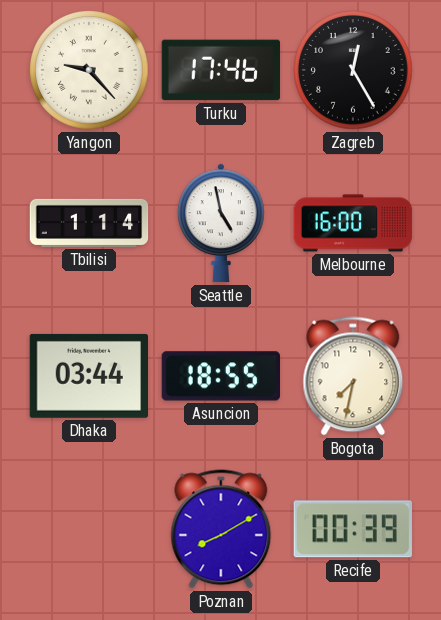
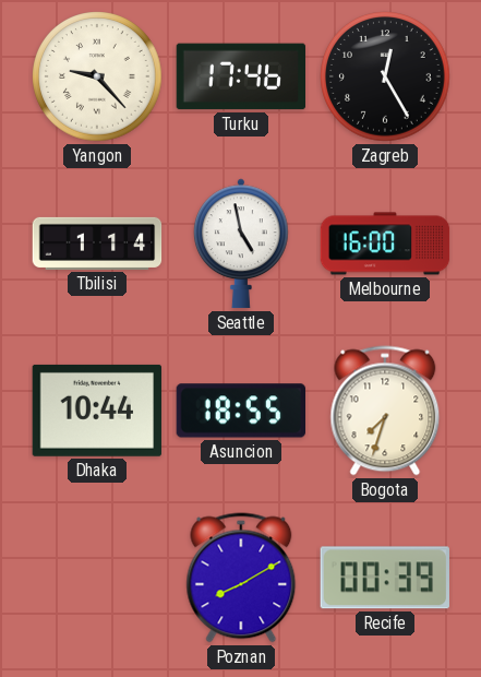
Dhaka: 03:44 -> 10:44
Bogota: 7:32 -> 7:33
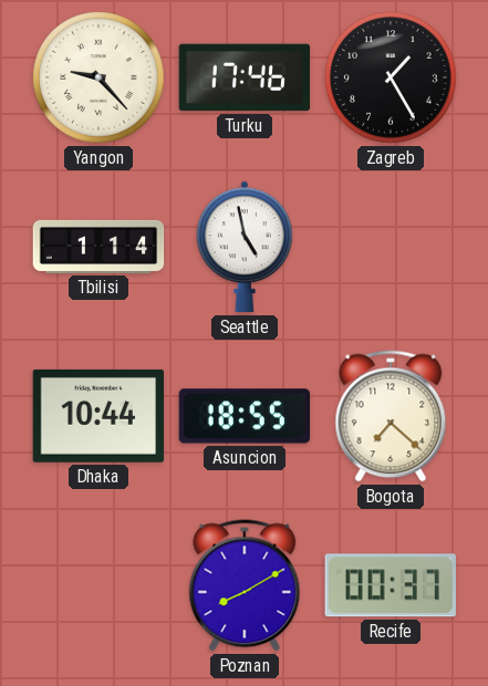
Zagreb: 12:25 -> 1:25
Melbourne: 16:00 -> none
Bogota: 7:33 -> 7:22
Recife: 00:39 -> 00:37
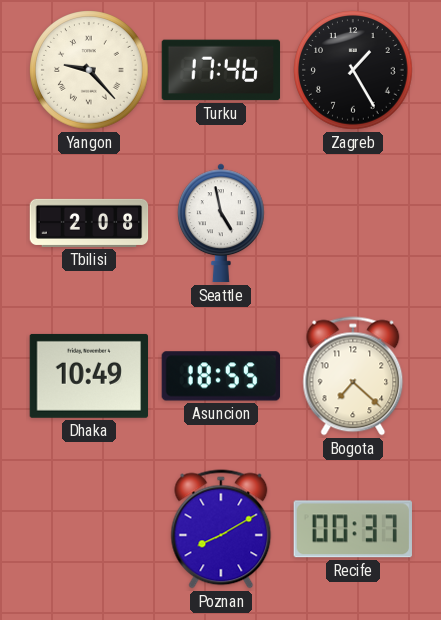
Tbilisi: 1:14 -> 2:08
Dhaka: 10:44 -> 10:49
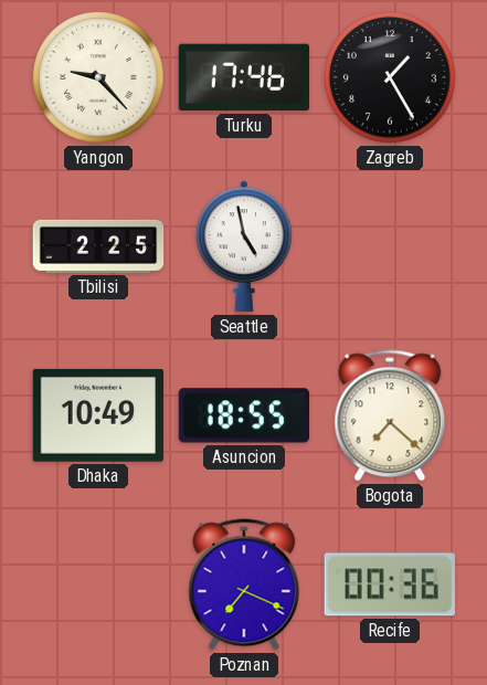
Tbilisi: 2:08 -> 2:25
Poznan: 8:10 -> 7:19
Recife: 00:37 -> 00:36
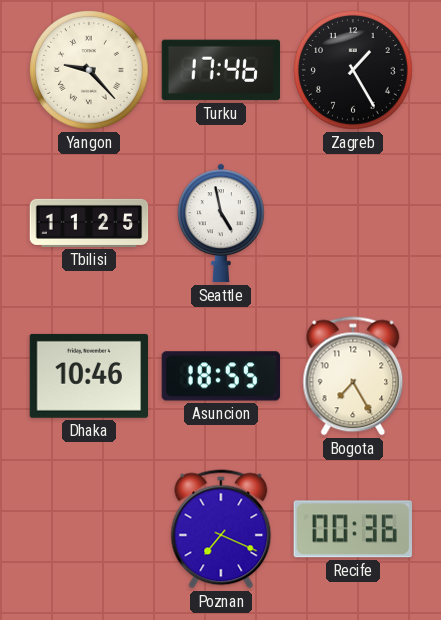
Tbilisi: 2:25 -> 11:25
Dhaka: 10:49 -> 10:46
Bogota: 7:22 -> 7:25
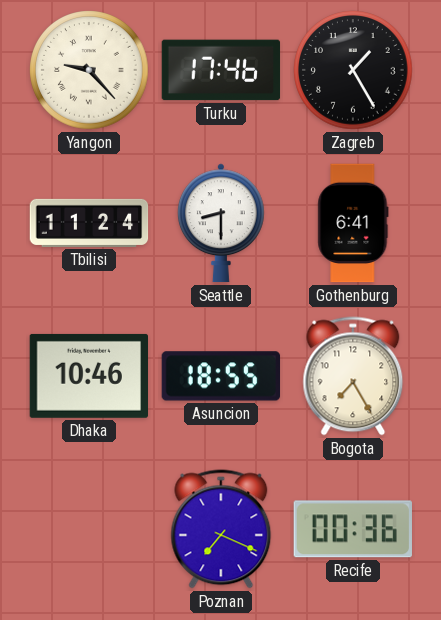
Tbilisi: 11:25 -> 11:24
Seattle: 4:58 -> 8:30
Gothenburg: none -> 6:41
